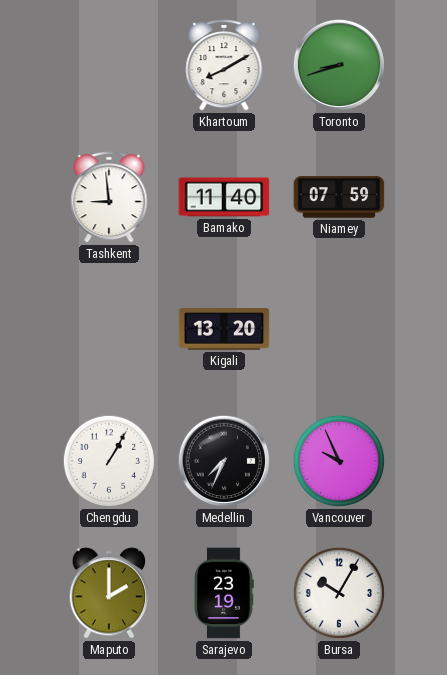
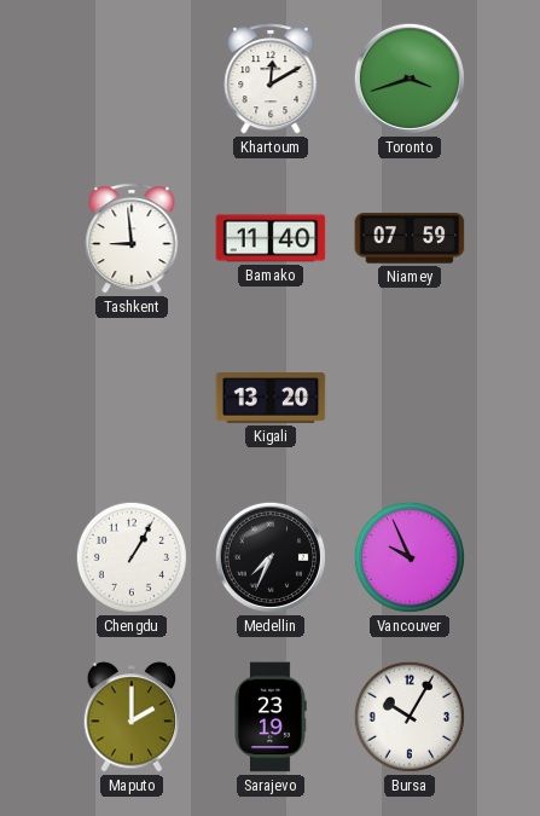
Khartoum: 8:10 -> 12:10
Toronto: 8:42 -> 3:42
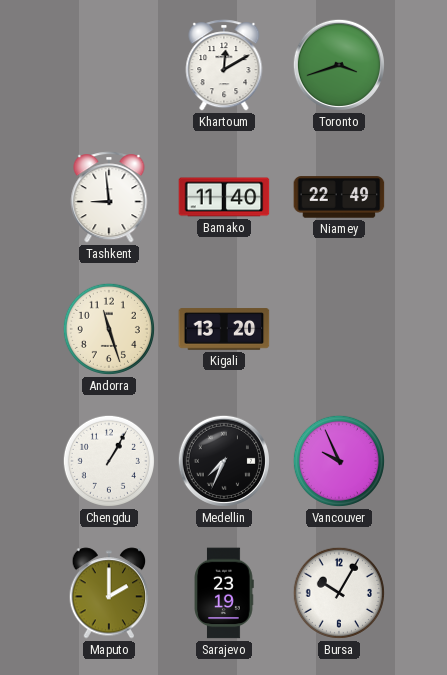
Niamey: 07:59 -> 22:49
Andorra: none -> 11:27
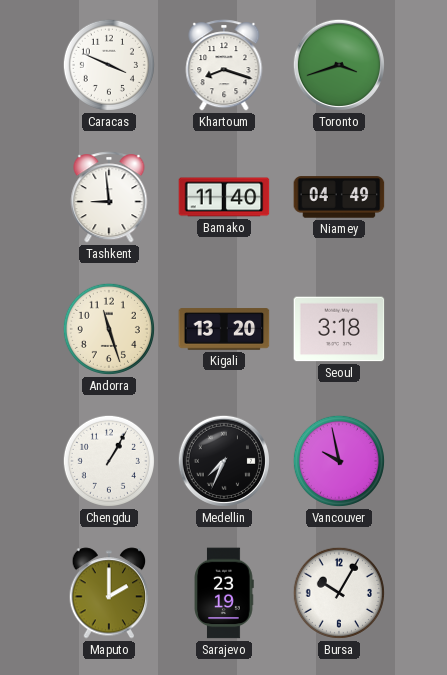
Caracas: none -> 3:49
Khartoum: 12:10 -> 8:18
Niamey: 22:49 -> 04:49
Seoul: none -> 3:18
Vancouver: 9:56 -> 9:58
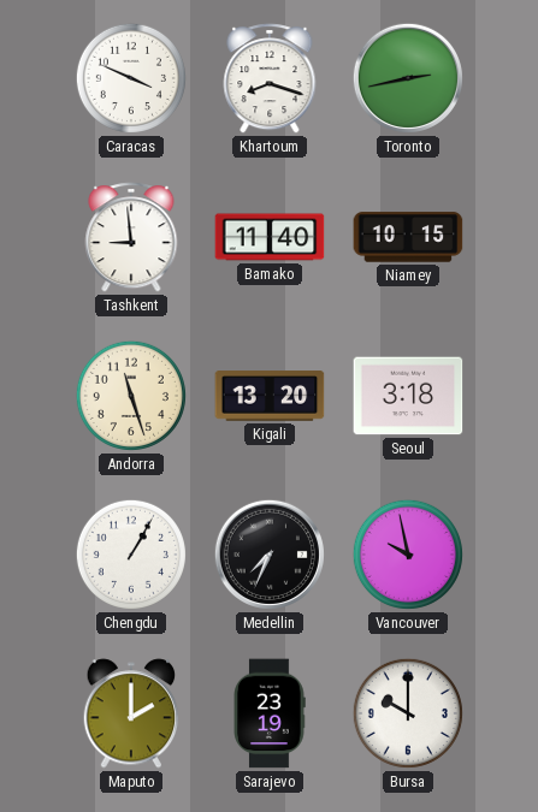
Toronto: 3:42 -> 2:43
Niamey: 04:49 -> 10:15
Bursa: 10:05 -> 10:00
